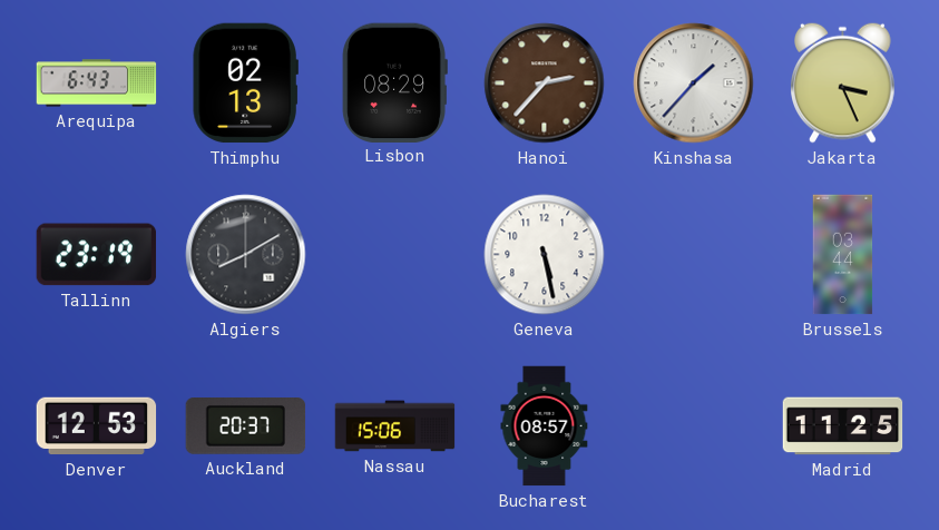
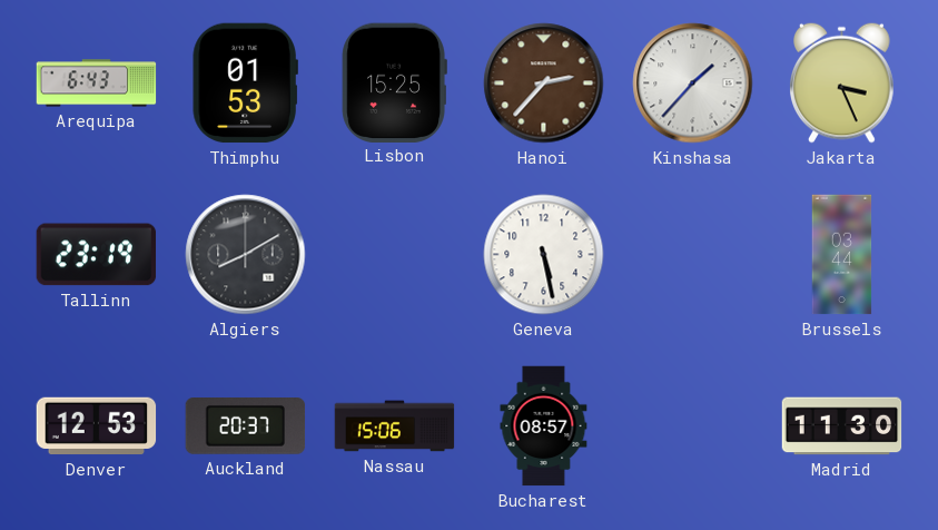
Thimphu: 02:13 -> 01:53
Lisbon: 08:29 -> 15:25
Madrid: 11:25 -> 11:30
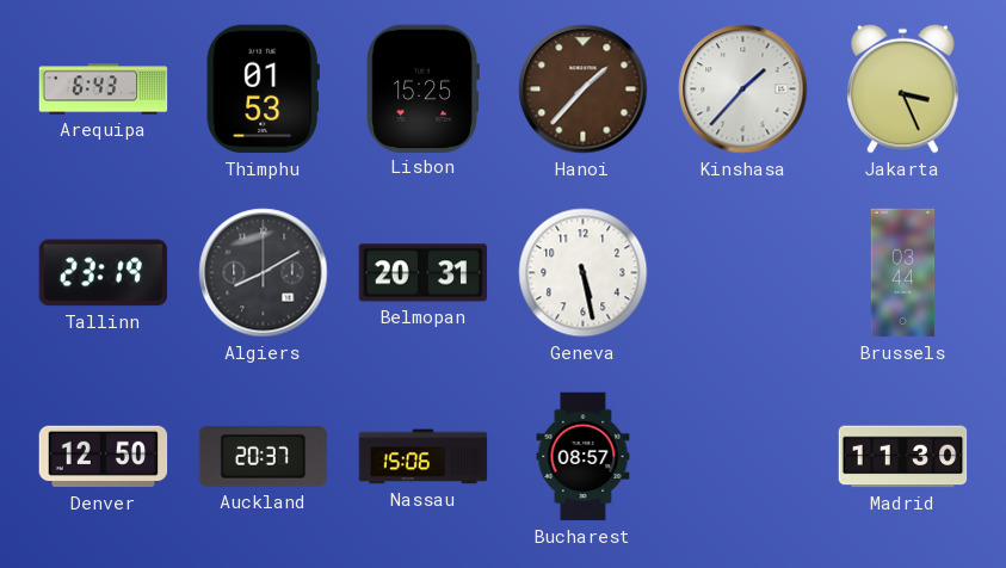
Hanoi: 2:37 -> 1:37
Belmopan: none -> 20:31
Denver: 12:53 -> 12:50
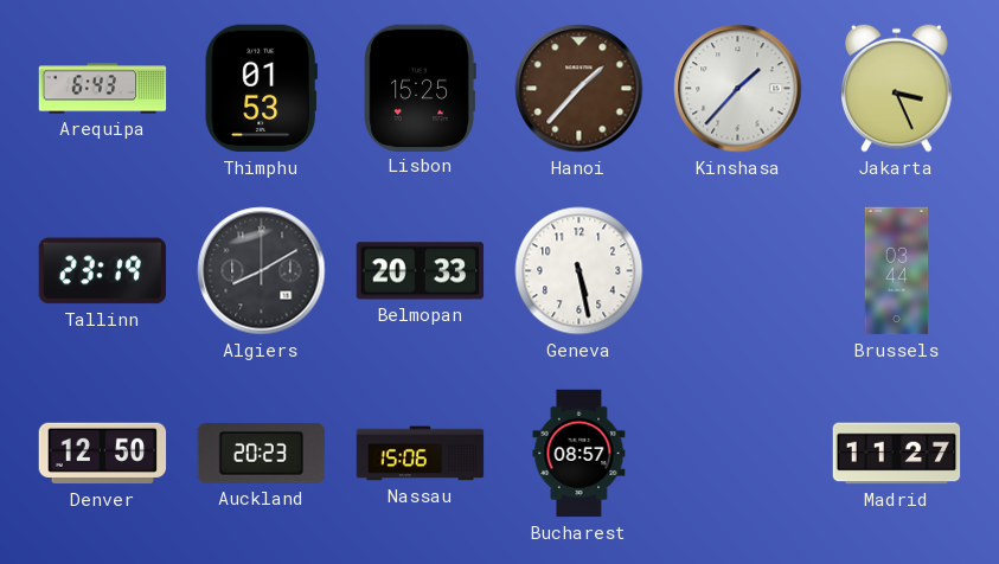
Belmopan: 20:31 -> 20:33
Auckland: 20:37 -> 20:23
Madrid: 11:30 -> 11:27
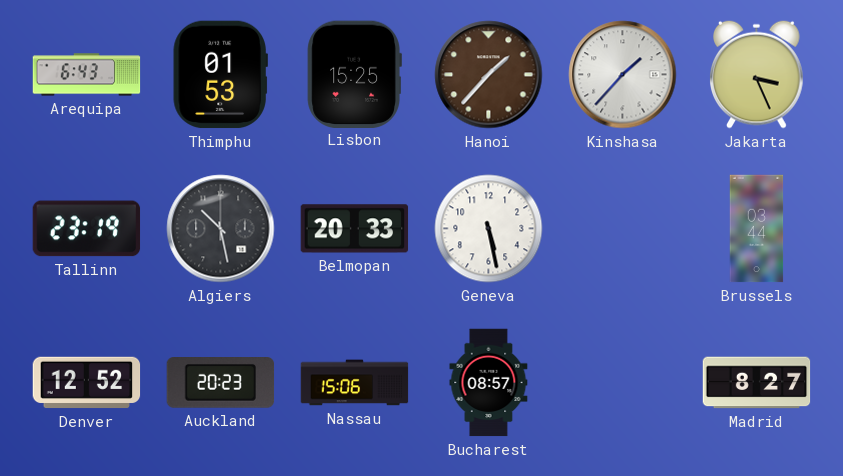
Algiers: 8:10 -> 10:28
Denver: 12:50 -> 12:52
Madrid: 11:27 -> 8:27
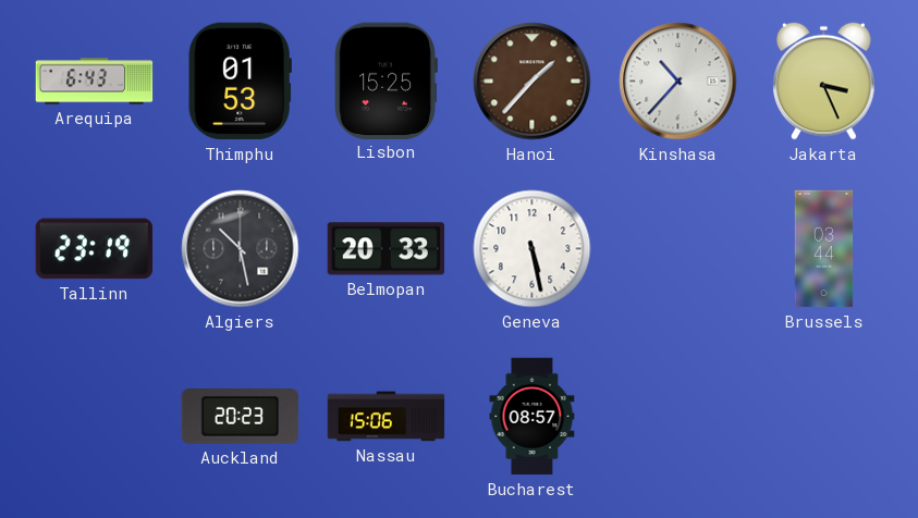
Kinshasa: 1:37 -> 10:37
Denver: 12:52 -> none
Madrid: 8:27 -> none
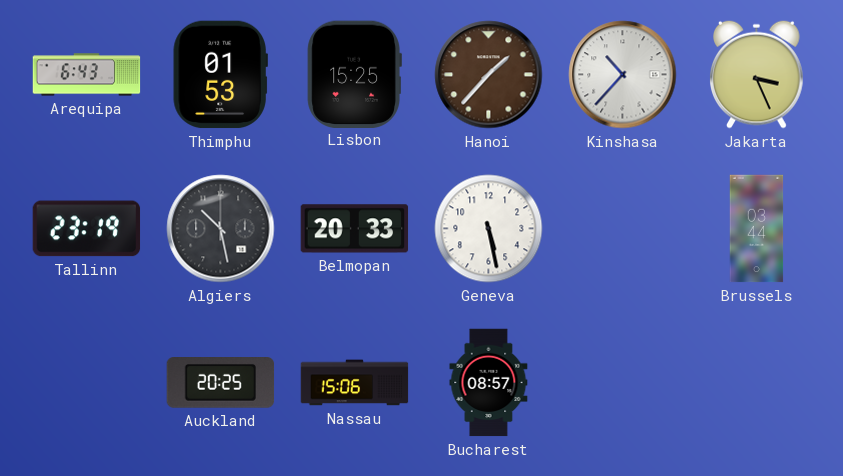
Auckland: 20:23 -> 20:25
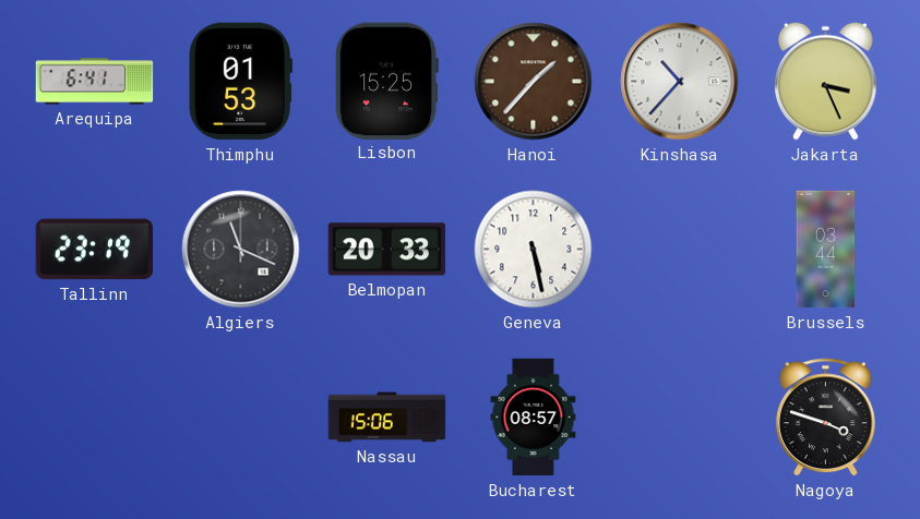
Arequipa: 6:43 -> 6:41
Algiers: 10:28 -> 11:19
Auckland: 20:25 -> none
Nagoya: none -> 3:48
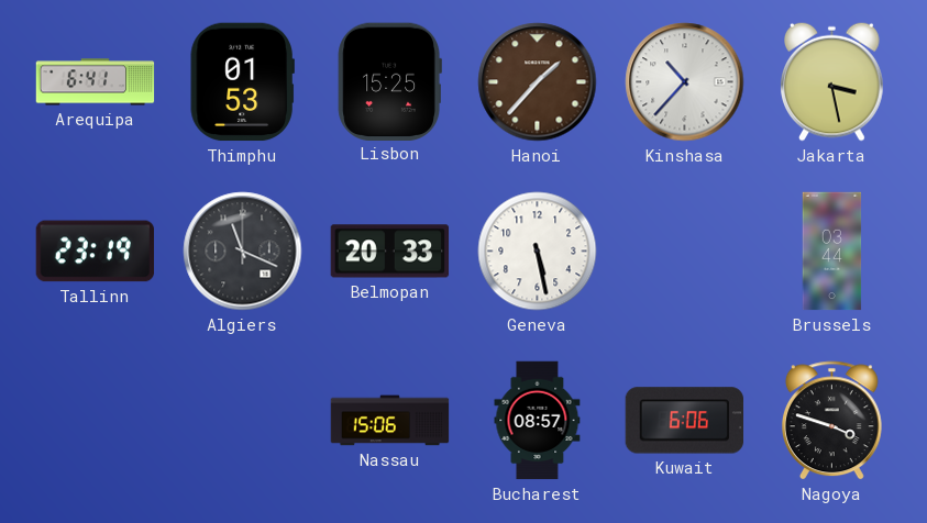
Jakarta: 3:26 -> 3:28
Kuwait: none -> 6:06
